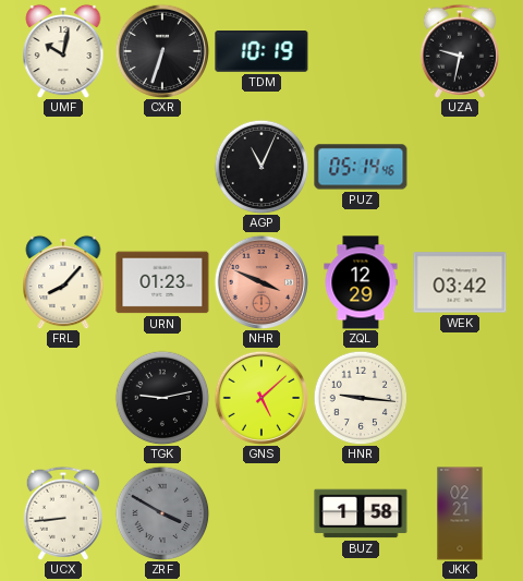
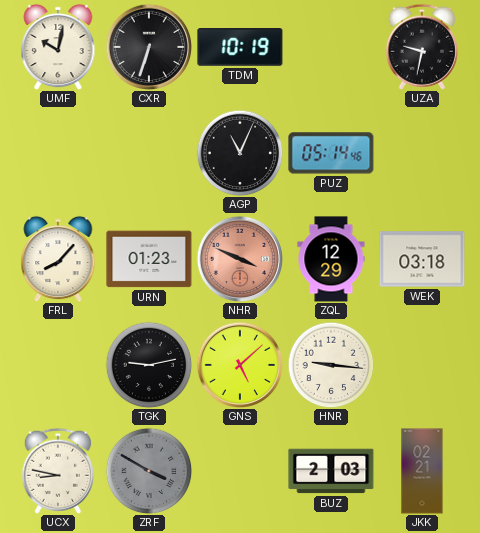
WEK: 03:42 -> 03:18
UCX: 8:44 -> 8:47
BUZ: 1:58 -> 2:03
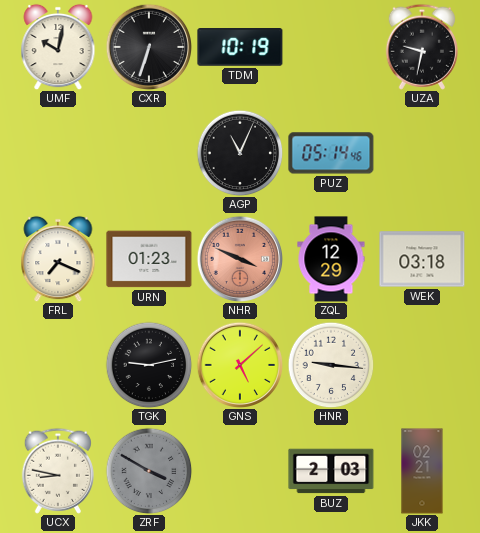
FRL: 8:07 -> 7:19
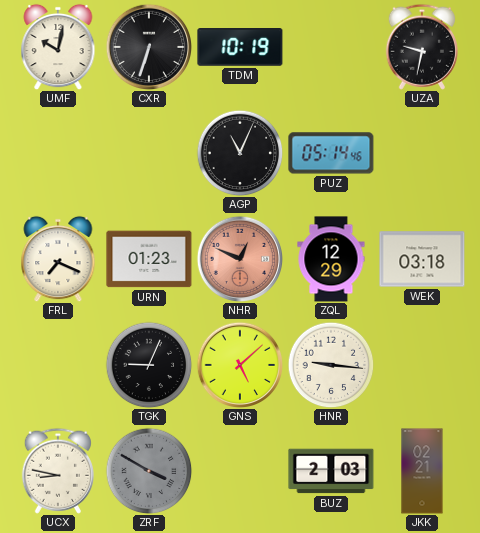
NHR: 3:49 -> 12:49
TGK: 9:13 -> 9:04
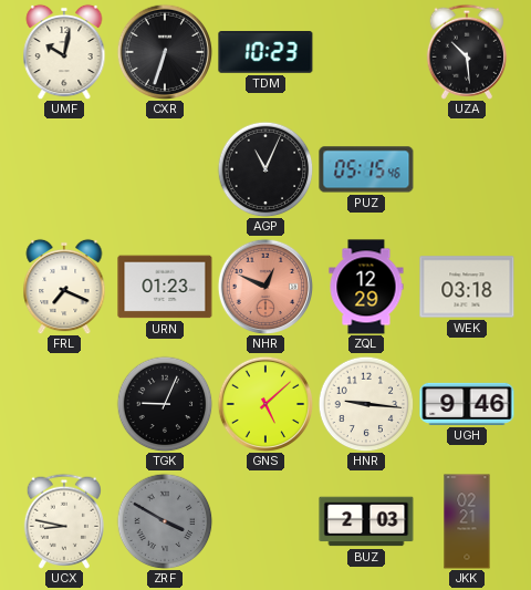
TDM: 10:19 -> 10:23
UZA: 9:32 -> 10:29
PUZ: 05:14 -> 05:15
UGH: none -> 9:46
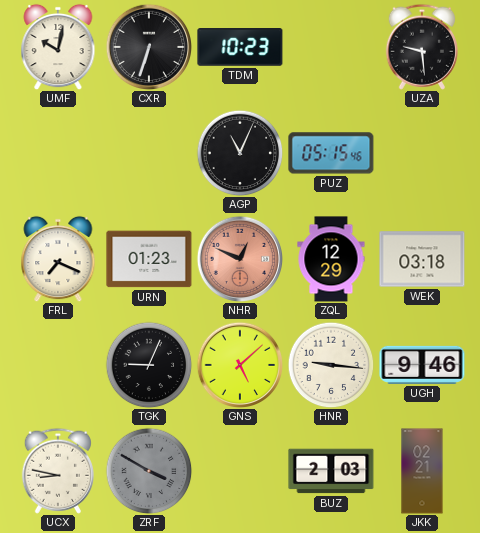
UZA: 10:29 -> 9:29
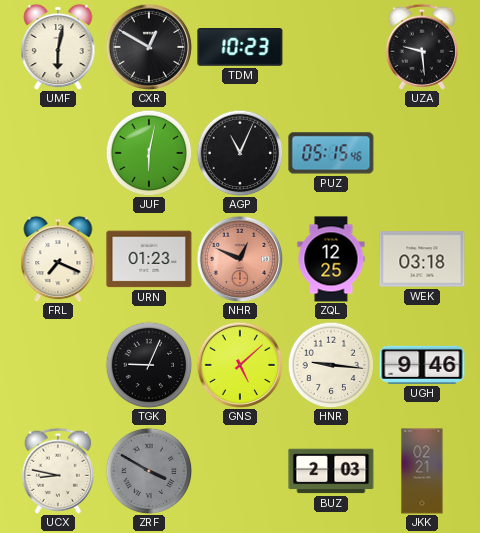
UMF: 10:02 -> 6:02
CXR: 6:33 -> 12:50
JUF: none -> 6:02
ZQL: 12:29 -> 12:25
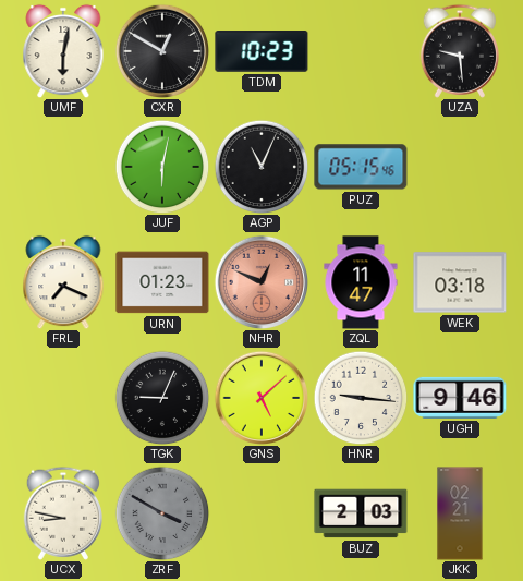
ZQL: 12:25 -> 11:47
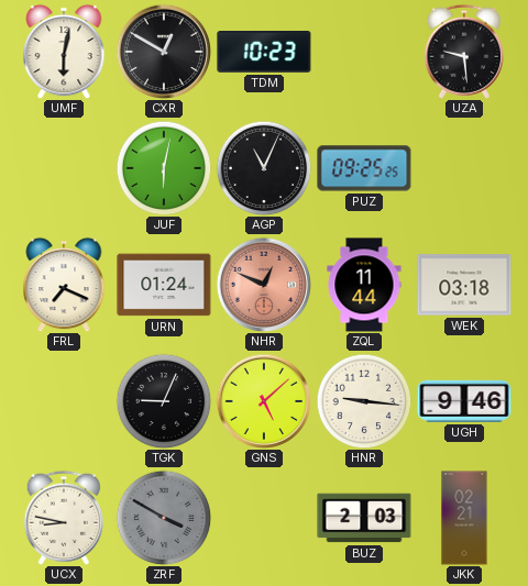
PUZ: 05:15 -> 09:25
URN: 01:23 -> 01:24
ZQL: 11:47 -> 11:44
